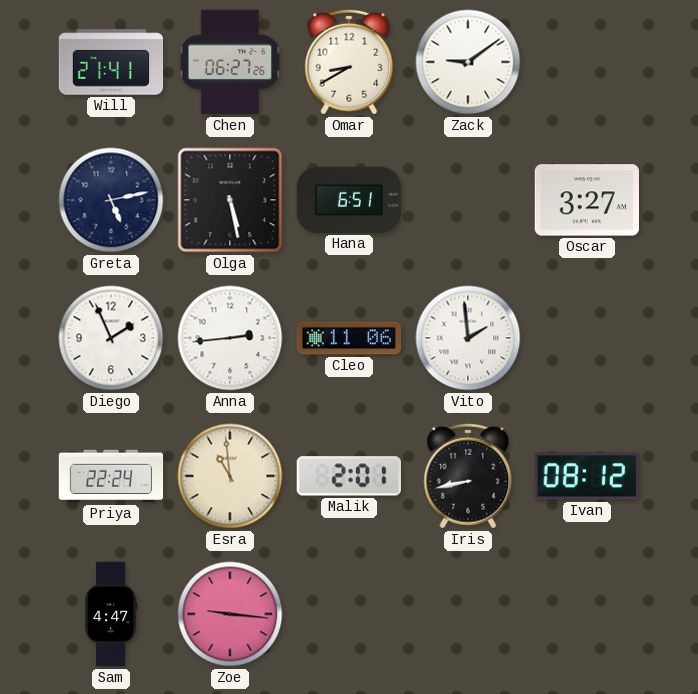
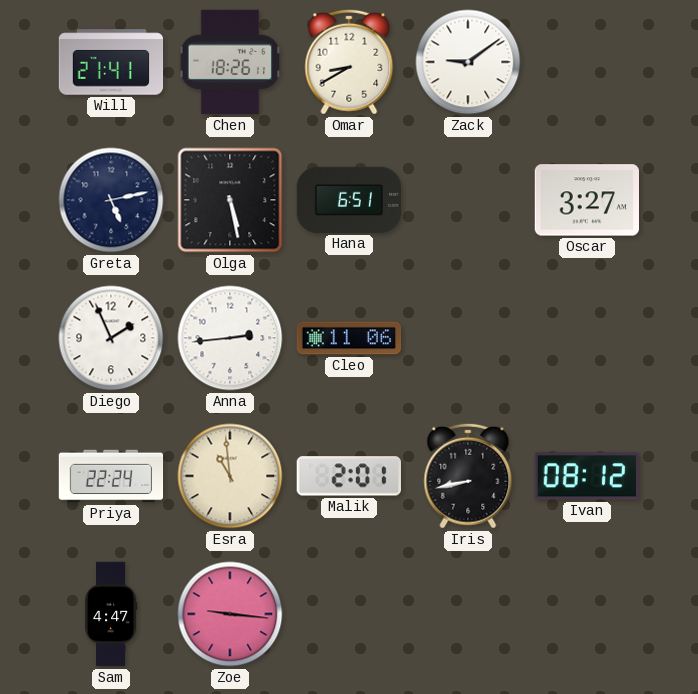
Chen: 06:27 -> 18:26
Vito: 1:59 -> none
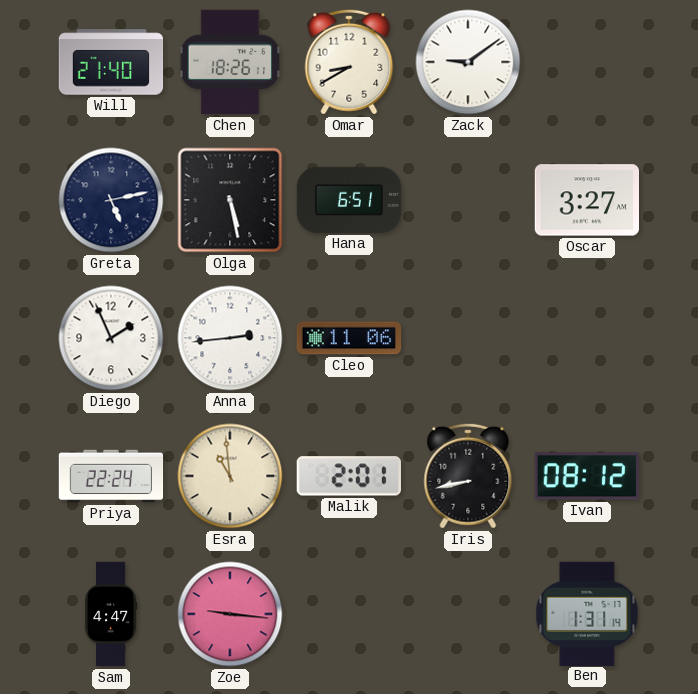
Will: 21:41 -> 21:40
Ben: none -> 1:31
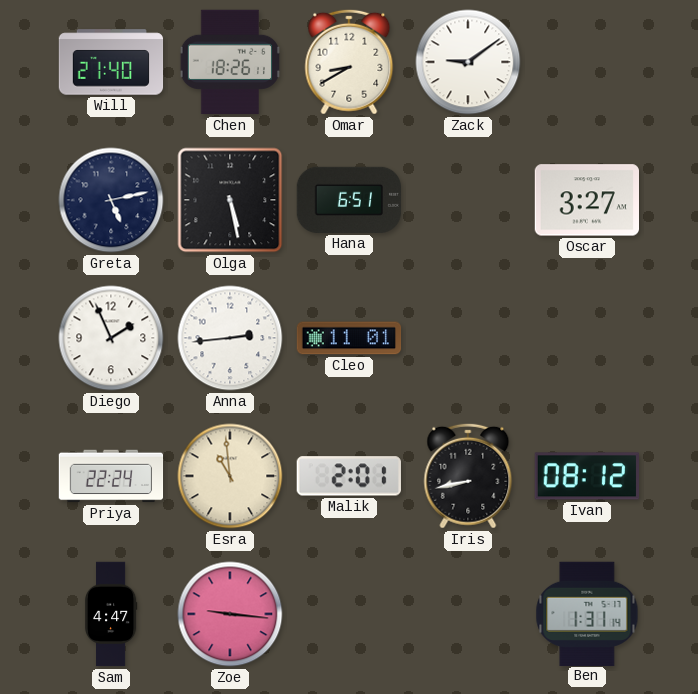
Cleo: 11:06 -> 11:01
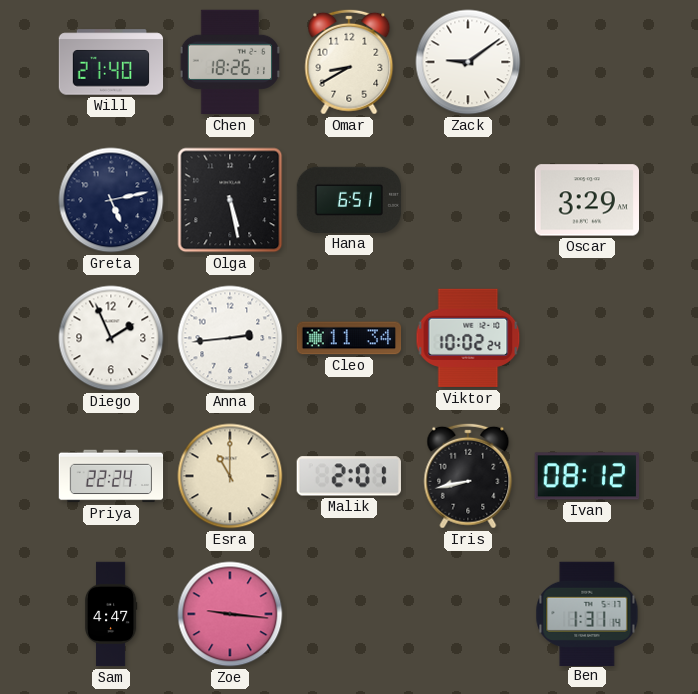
Oscar: 3:27 -> 3:29
Cleo: 11:01 -> 11:34
Viktor: none -> 10:02
Esra: 10:59 -> 11:00
